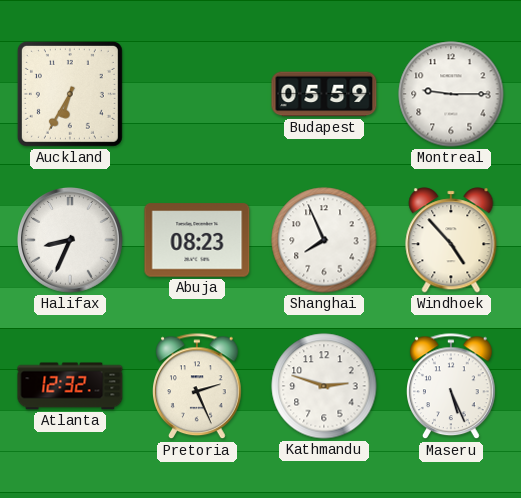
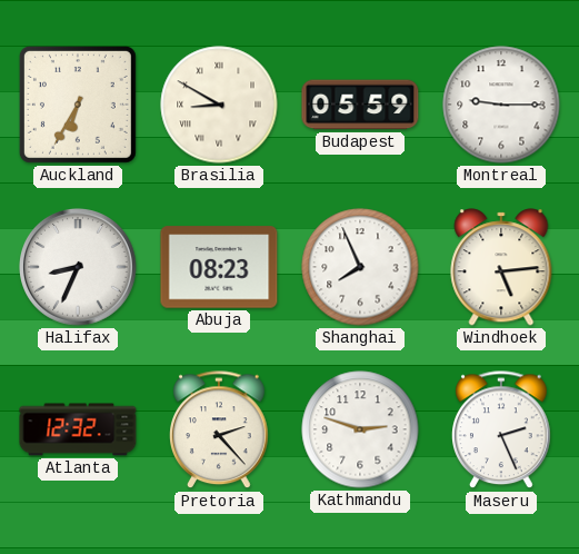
Brasilia: none -> 8:50
Windhoek: 4:53 -> 5:14
Pretoria: 2:26 -> 2:23
Maseru: 5:26 -> 2:26
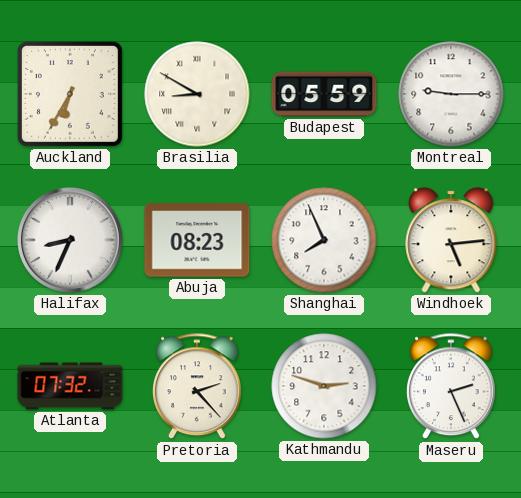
Atlanta: 12:32 -> 07:32
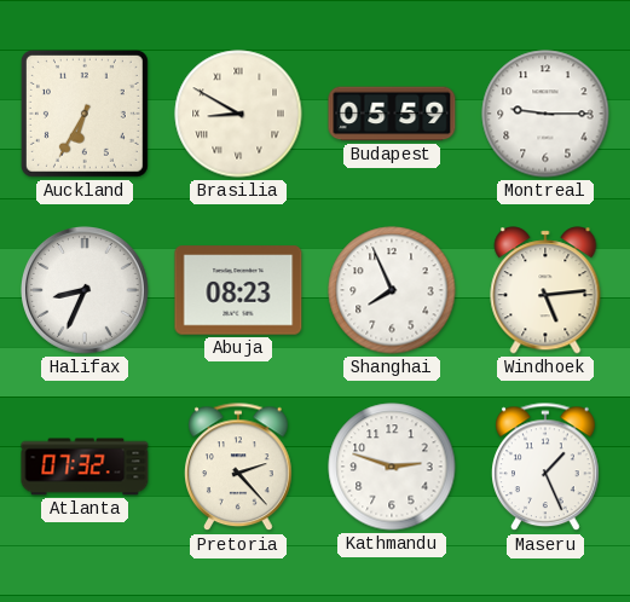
Maseru: 2:26 -> 1:26
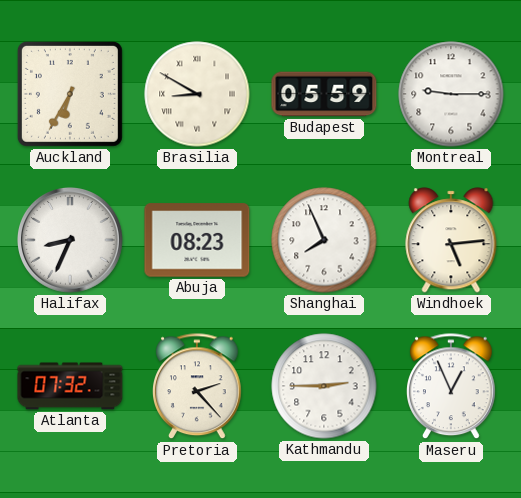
Kathmandu: 2:48 -> 2:45
Maseru: 1:26 -> 12:56
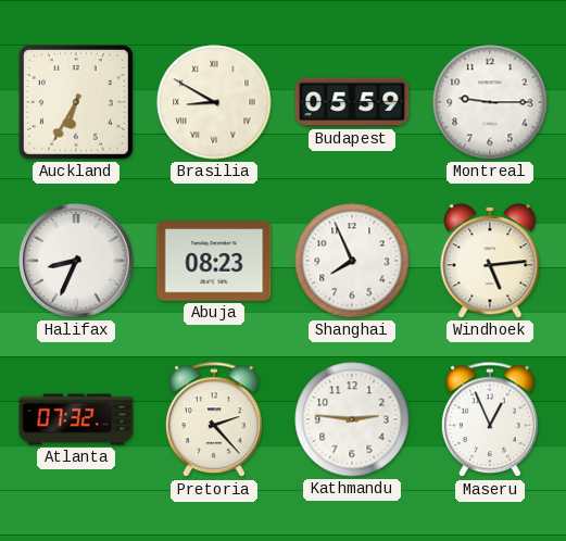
Kathmandu: 2:45 -> 2:46
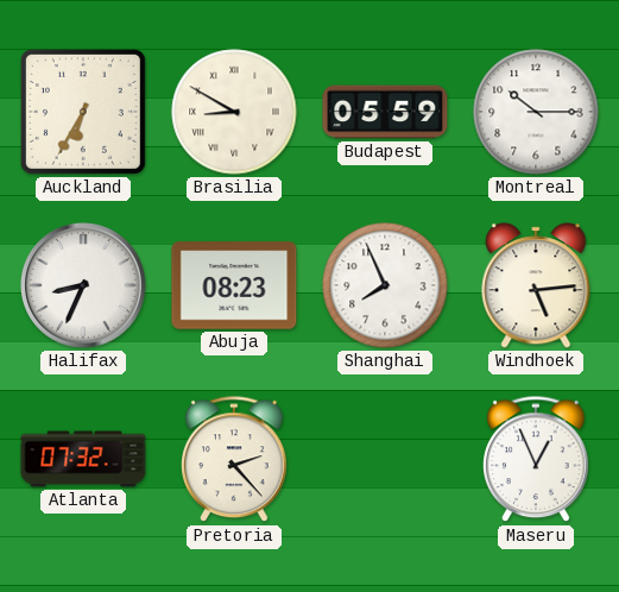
Montreal: 9:15 -> 10:15
Kathmandu: 2:46 -> none
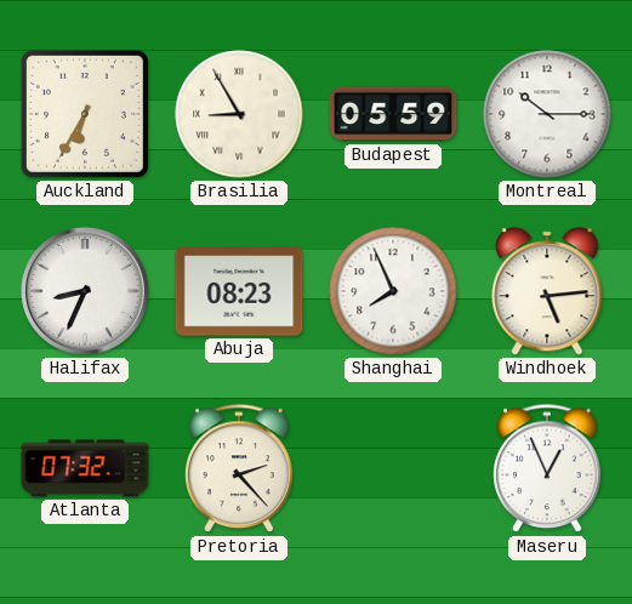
Brasilia: 8:50 -> 8:55
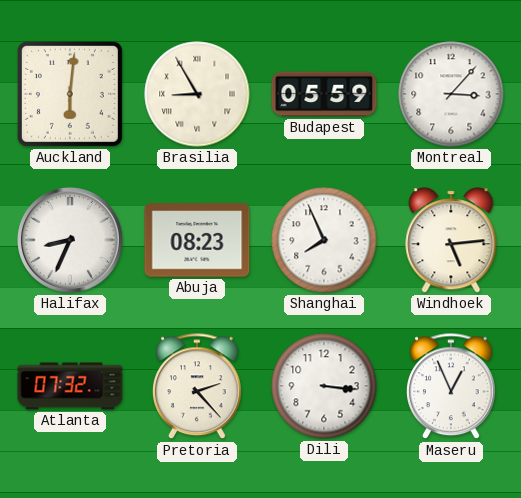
Auckland: 6:35 -> 6:01
Montreal: 10:15 -> 3:07
Dili: none -> 3:16
